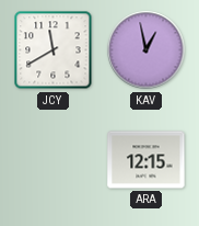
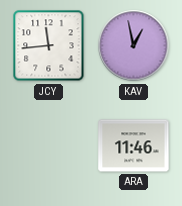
JCY: 11:40 -> 11:44
ARA: 12:15 -> 11:46
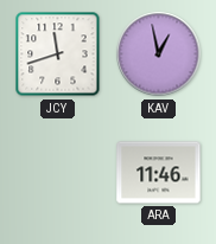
JCY: 11:44 -> 11:42
